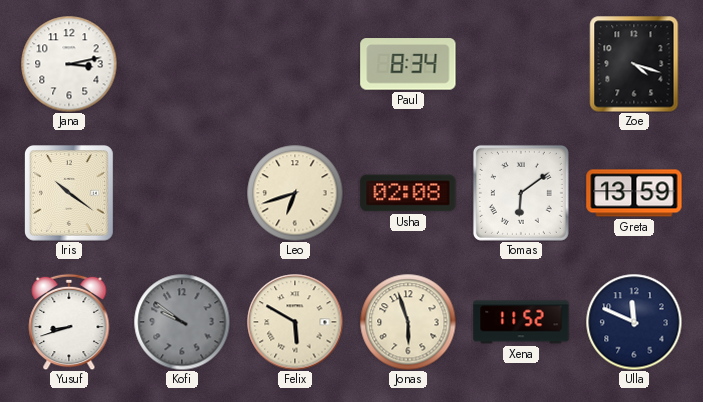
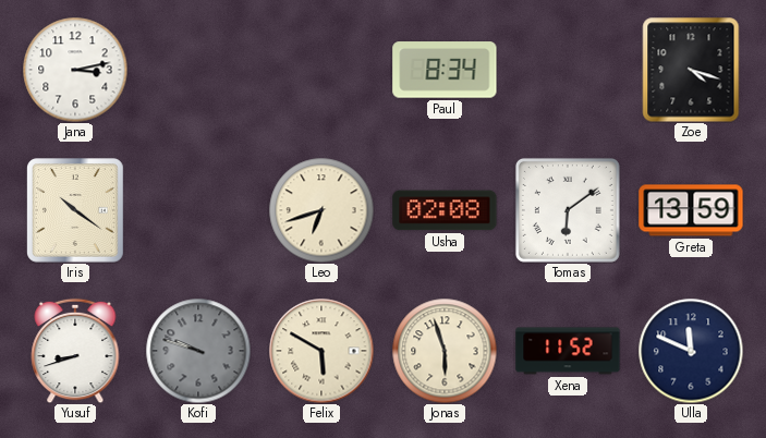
Kofi: 9:51 -> 9:48
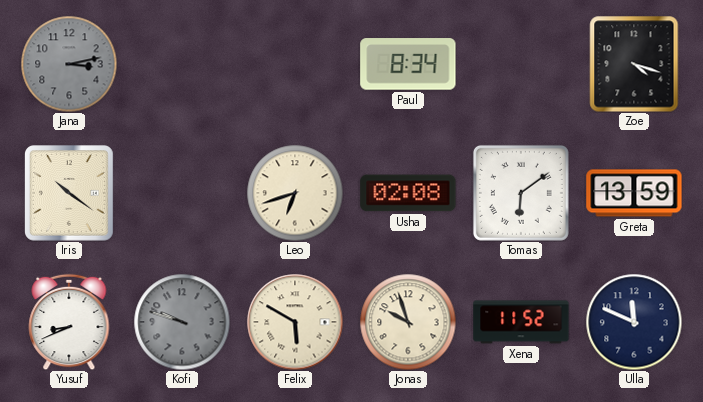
Jana dial: white -> grey
Yusuf: 8:42 -> 8:41
Jonas: 5:57 -> 9:57
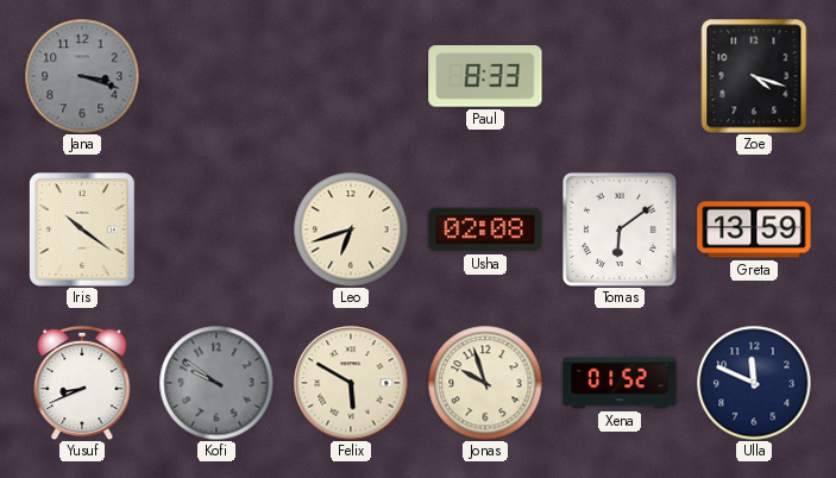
Jana: 3:13 -> 3:18
Paul: 8:34 -> 8:33
Kofi: 9:48 -> 9:51
Xena: 11:52 -> 01:52
